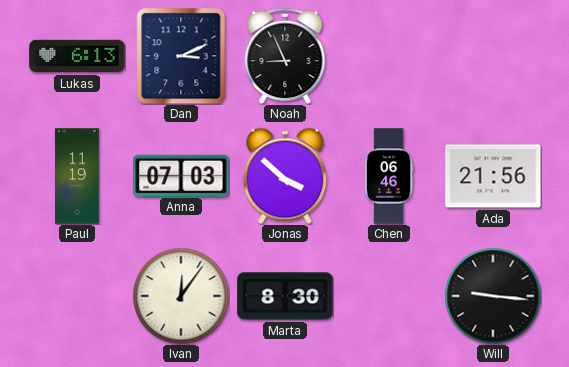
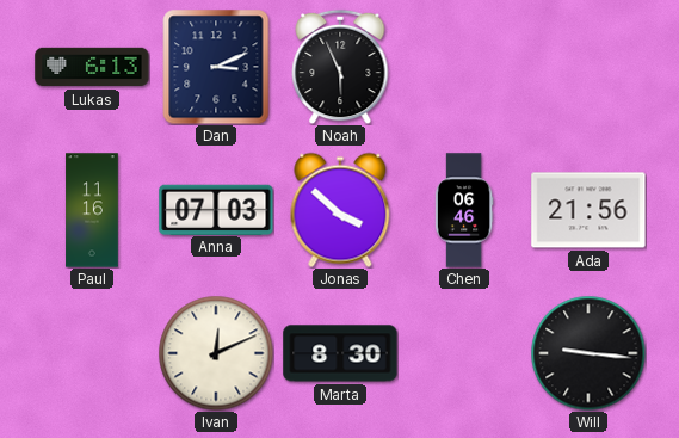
Noah: 8:56 -> 5:56
Paul: 11:19 -> 11:16
Ivan: 12:06 -> 12:11
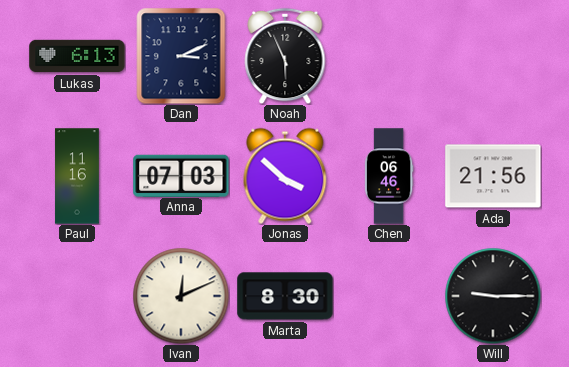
Will: 9:16 -> 9:15
